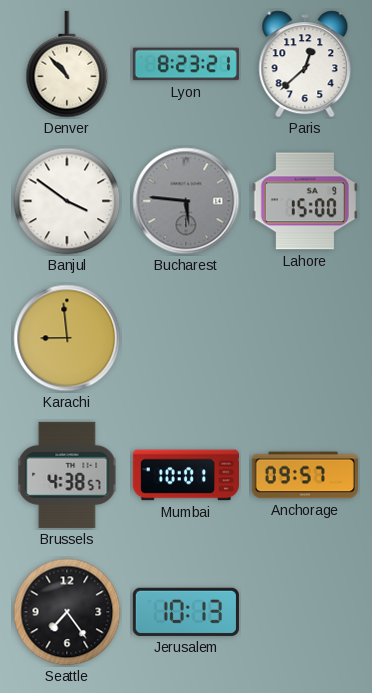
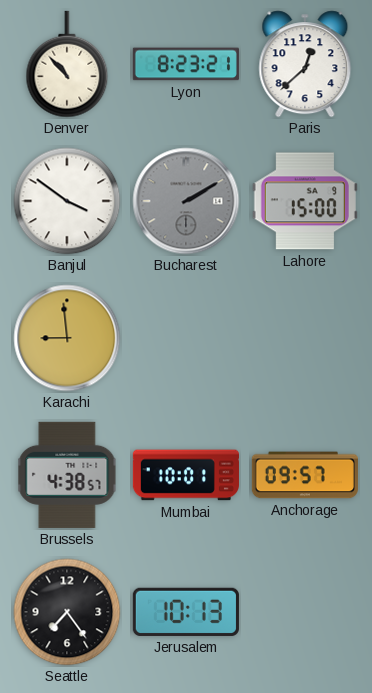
Bucharest: 5:46 -> 2:10
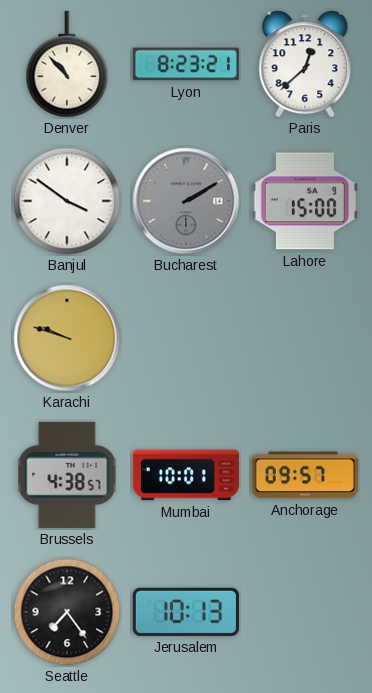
Karachi: 8:59 -> 9:48
